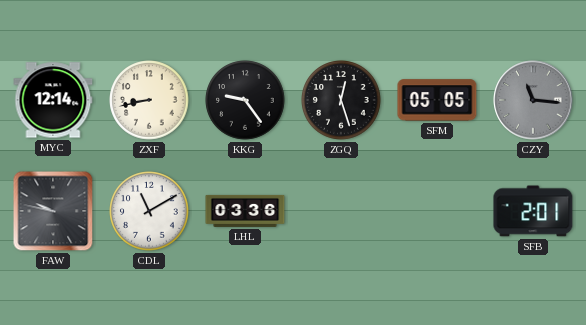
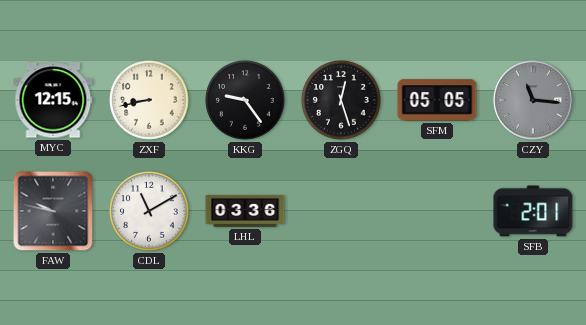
MYC: 12:14 -> 12:15
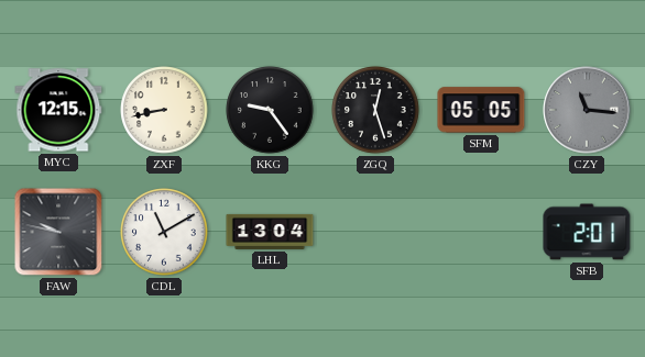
LHL: 03:36 -> 13:04
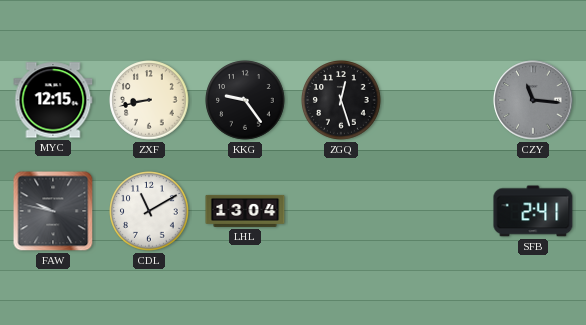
SFM: 05:05 -> none
SFB: 2:01 -> 2:41
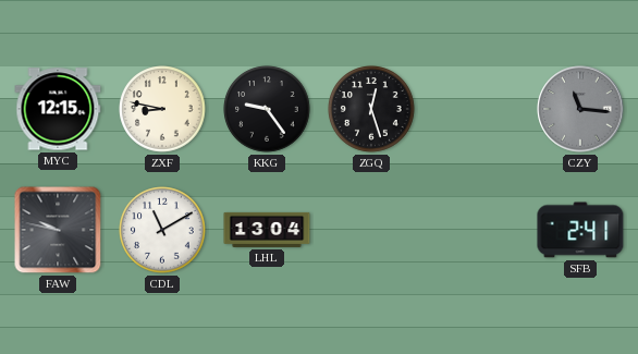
ZXF: 8:43 -> 8:47
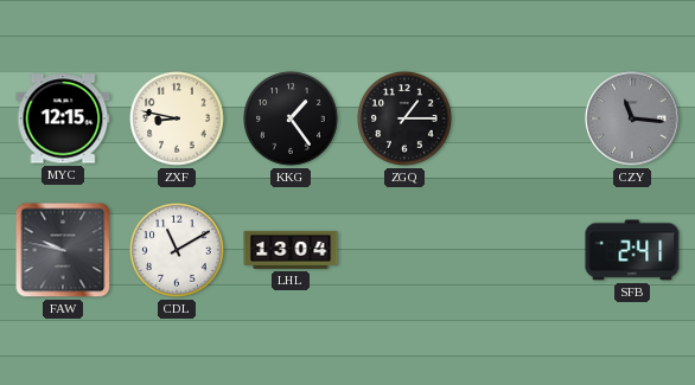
KKG: 9:24 -> 1:24
ZGQ: 12:27 -> 1:15
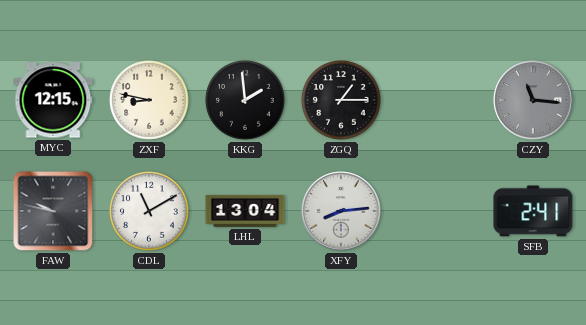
KKG: 1:24 -> 1:59
XFY: none -> 8:14
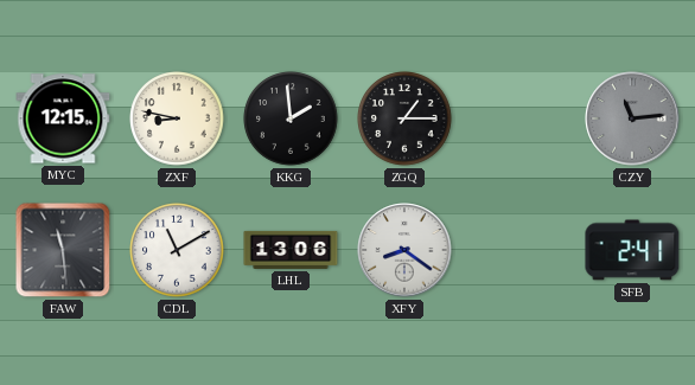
CZY: 11:16 -> 11:14
FAW: 9:47 -> 11:29
LHL: 13:04 -> 13:06
XFY: 8:14 -> 8:21
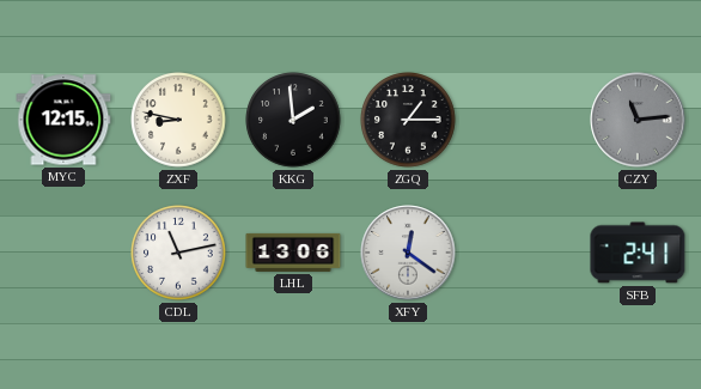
FAW: 11:29 -> none
CDL: 11:10 -> 11:13
XFY: 8:21 -> 12:21
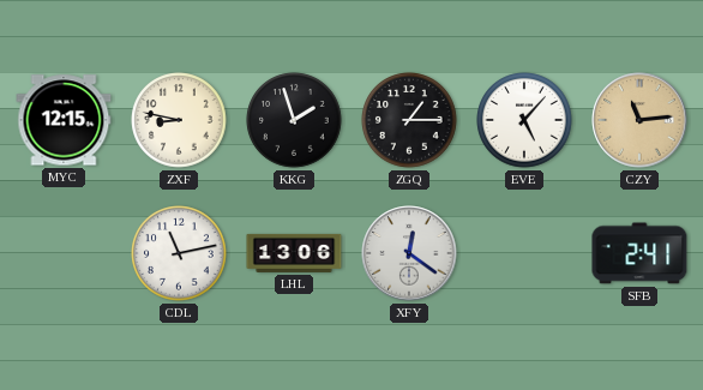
KKG: 1:59 -> 1:57
EVE: none -> 5:07
CZY dial: grey -> champagne
